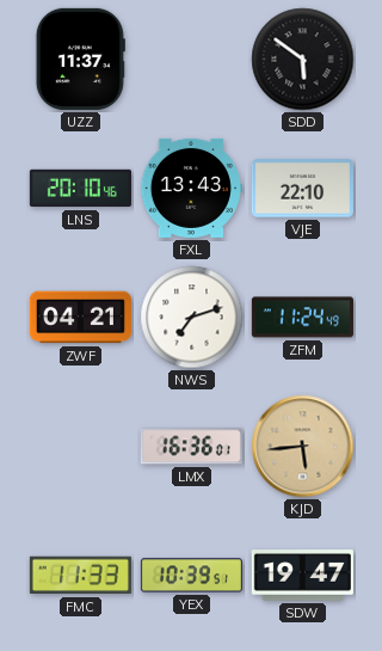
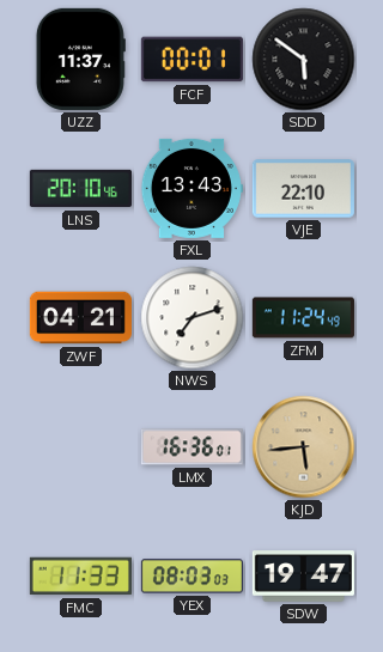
FCF: none -> 00:01
YEX: 10:39 -> 08:03
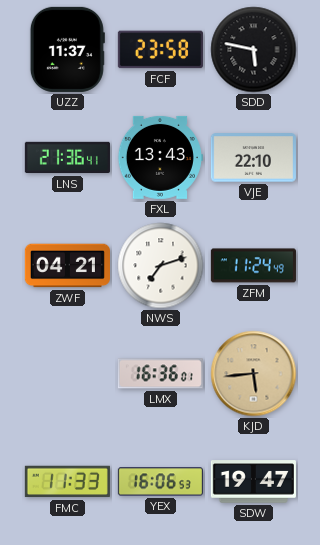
FCF: 00:01 -> 23:58
SDD: 5:51 -> 5:47
LNS: 20:10 -> 21:36
YEX: 08:03 -> 16:06
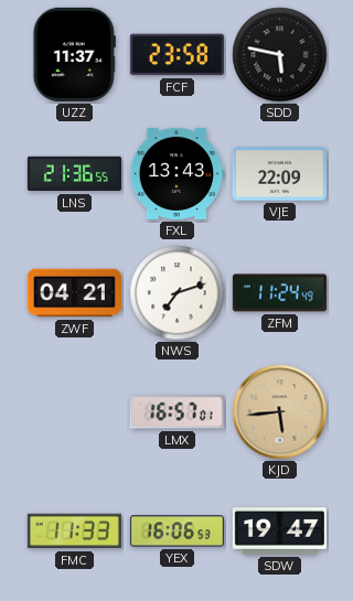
LNS: 21:36:41 -> 21:36:55
VJE: 22:10 -> 22:09
LMX: 16:36 -> 16:57
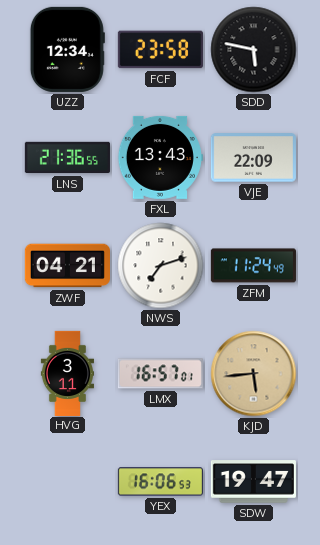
UZZ: 11:37 -> 12:34
HVG: none -> 3:11
FMC: 11:33 -> none
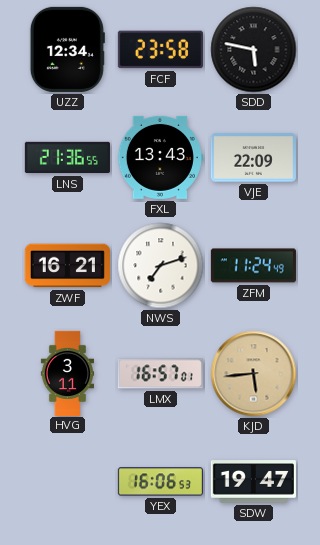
ZWF: 04:21 -> 16:21
